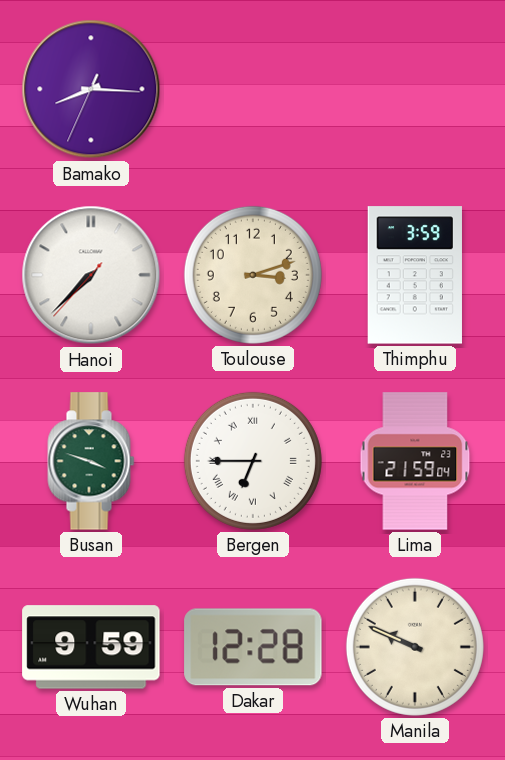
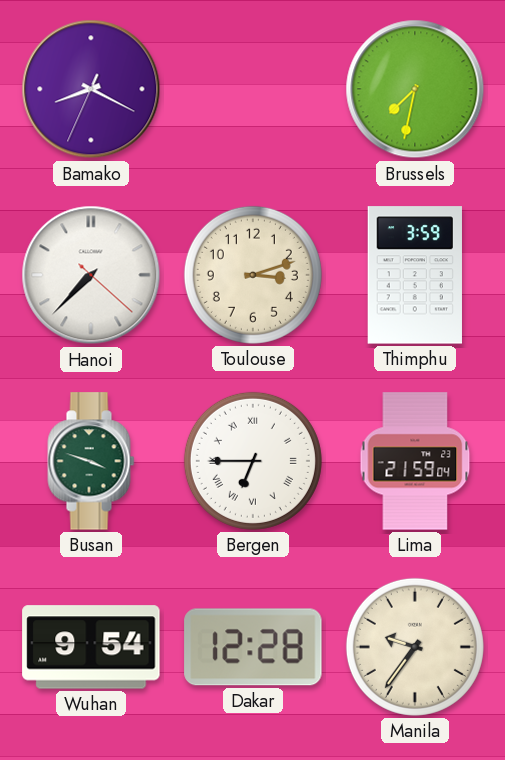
Bamako: 8:15 -> 8:19
Brussels: none -> 7:32
Hanoi: 7:37:37 -> 7:37:22
Wuhan: 9:59 -> 9:54
Manila: 9:49 -> 9:36
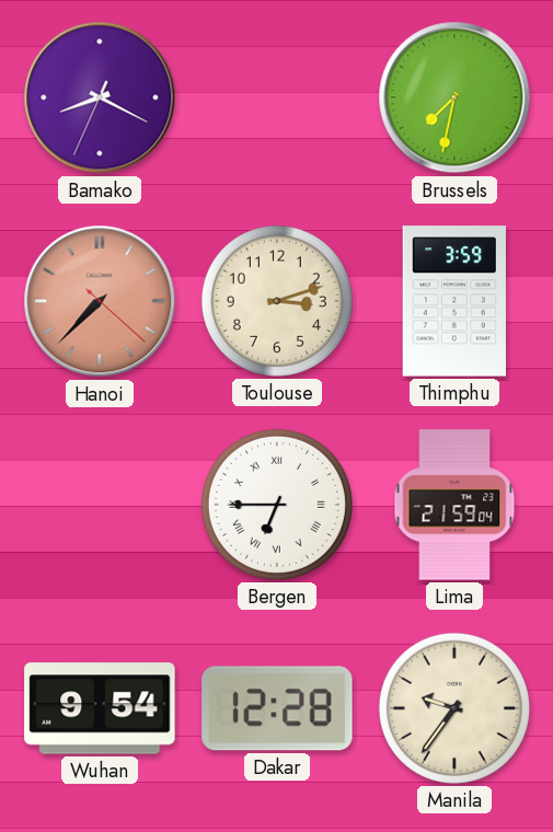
Hanoi dial: white -> salmon
Busan: 3:48 -> none
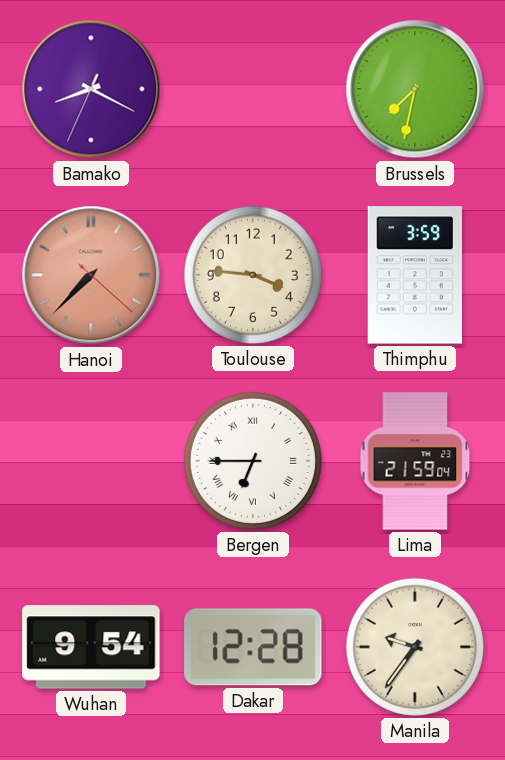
Toulouse: 3:12 -> 3:46
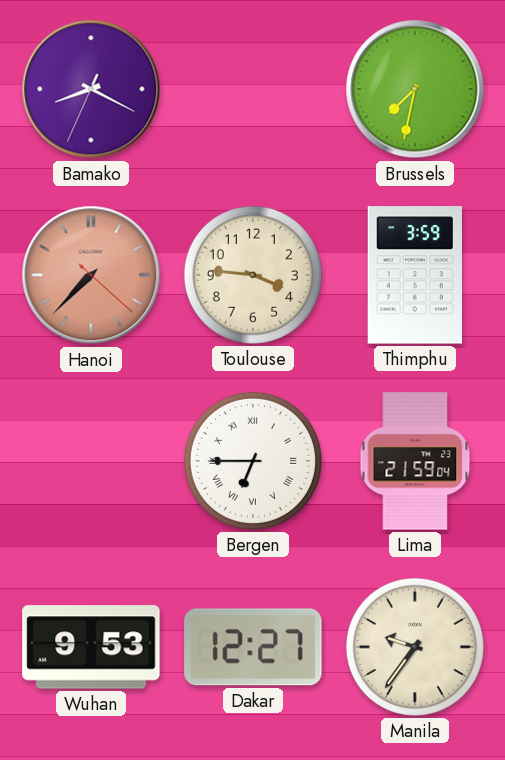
Wuhan: 9:54 -> 9:53
Dakar: 12:28 -> 12:27
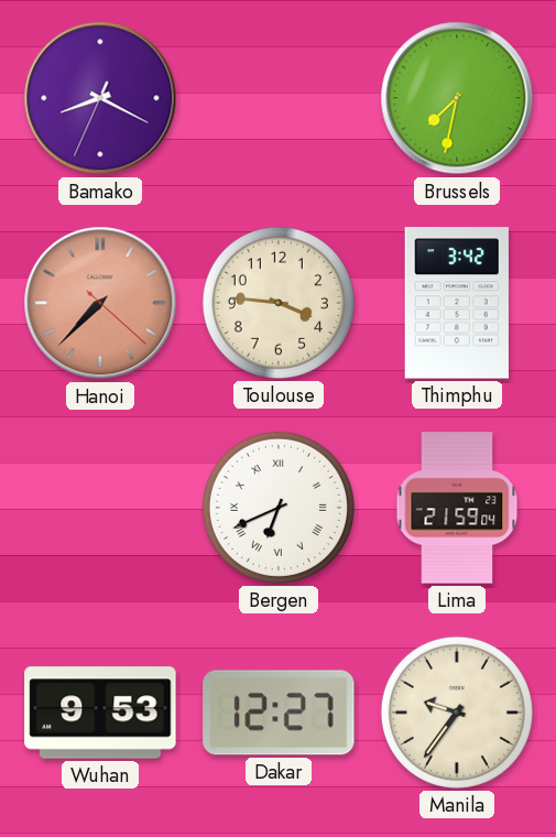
Thimphu: 3:59 -> 3:42
Bergen: 6:45 -> 6:41
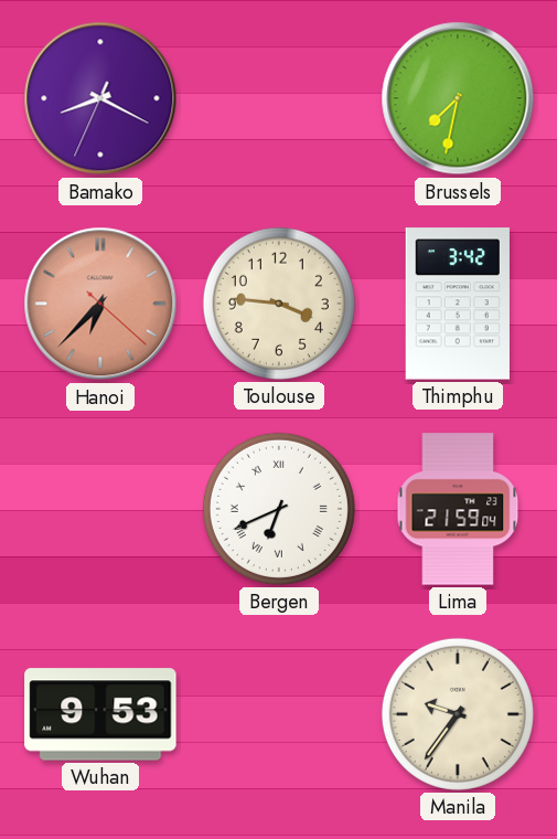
Hanoi: 7:37 -> 6:37
Dakar: 12:27 -> none
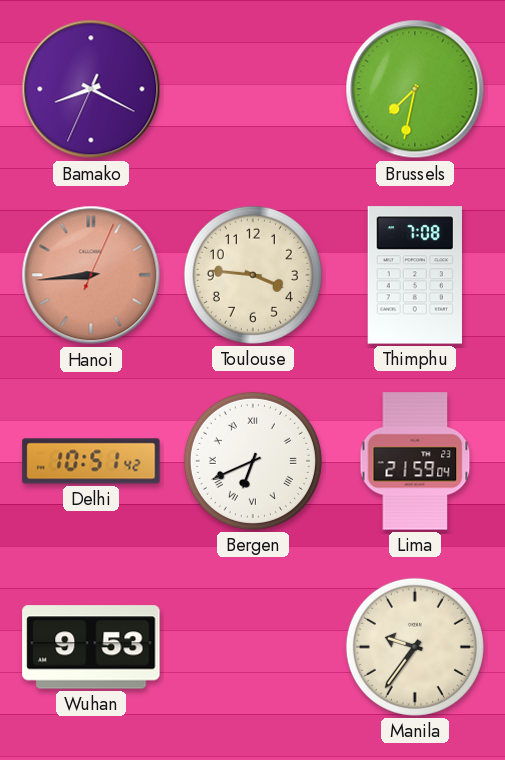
Hanoi: 6:37 -> 8:44
Thimphu: 3:42 -> 7:08
Delhi: none -> 10:51
